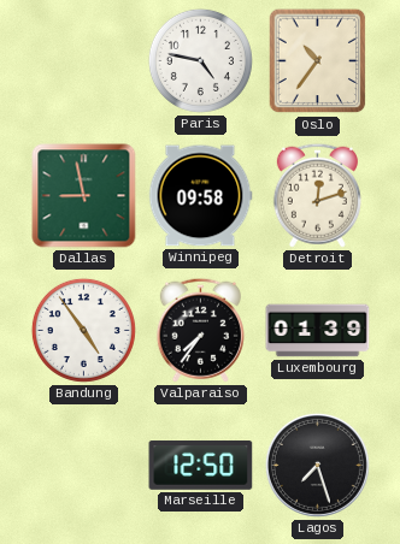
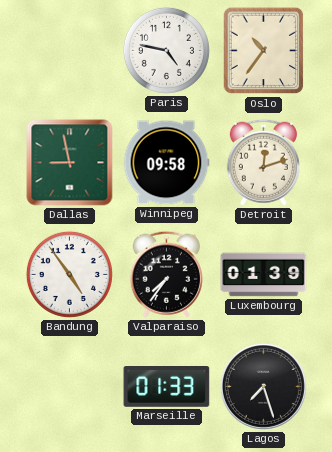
Marseille: 12:50 -> 01:33
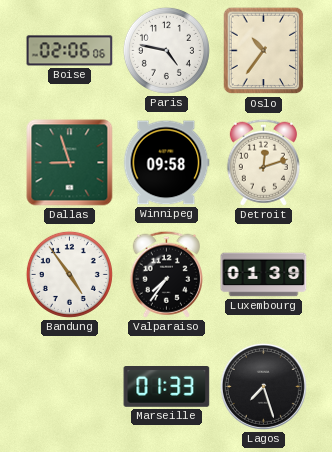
Boise: none -> 02:06
Dallas: 8:58 -> 8:57
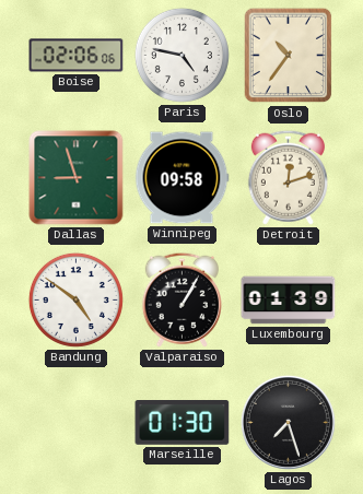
Bandung: 4:54 -> 4:51
Valparaiso: 7:36 -> 1:05
Marseille: 01:33 -> 01:30
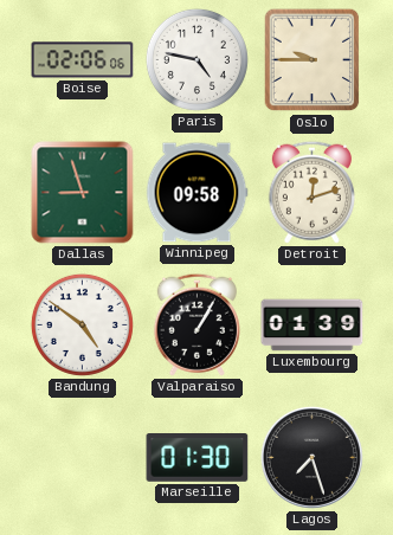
Oslo: 10:36 -> 9:45
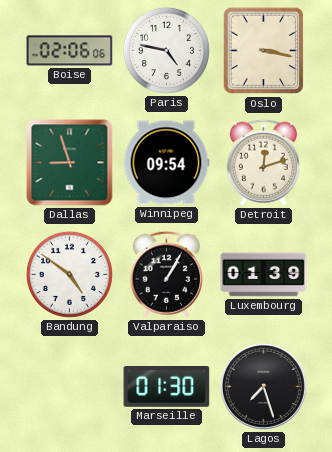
Oslo: 9:45 -> 3:17
Winnipeg: 09:58 -> 09:54
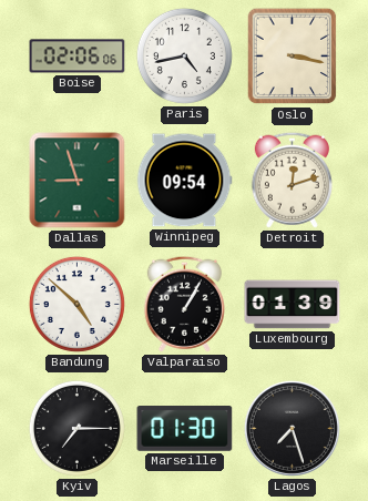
Paris: 4:47 -> 4:43
Bandung: 4:51 -> 4:52
Kyiv: none -> 7:15
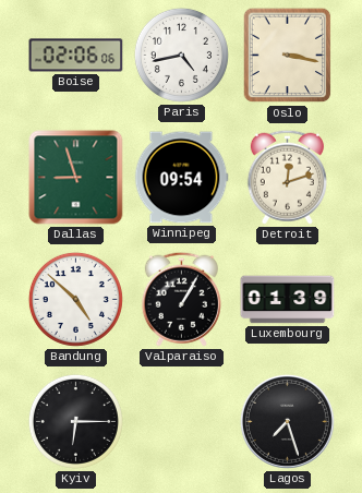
Kyiv: 7:15 -> 6:15
Marseille: 01:30 -> none
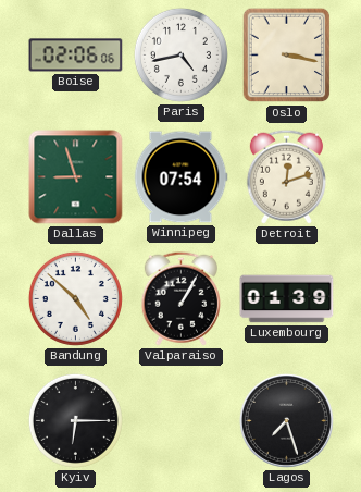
Winnipeg: 09:54 -> 07:54
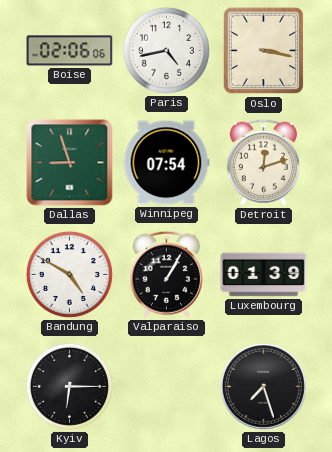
Bandung: 4:52 -> 4:50
